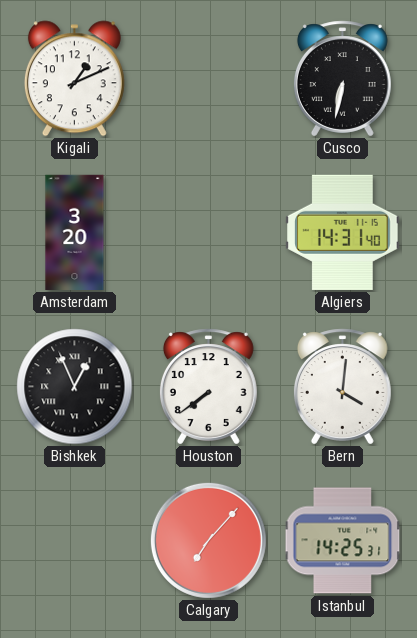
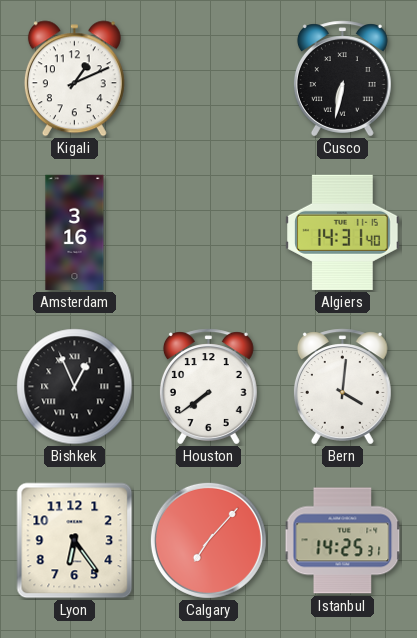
Amsterdam: 3:20 -> 3:16
Lyon: none -> 6:24
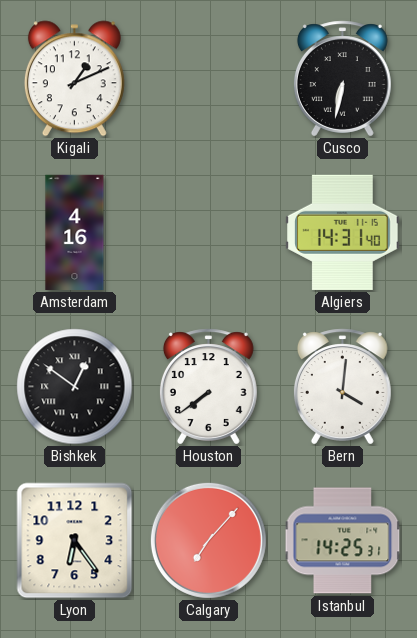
Amsterdam: 3:16 -> 4:16
Bishkek: 12:56 -> 12:51
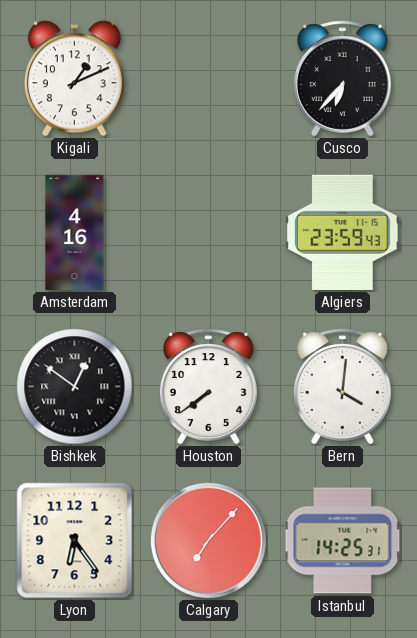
Cusco: 6:32 -> 6:37
Algiers: 14:31 -> 23:59
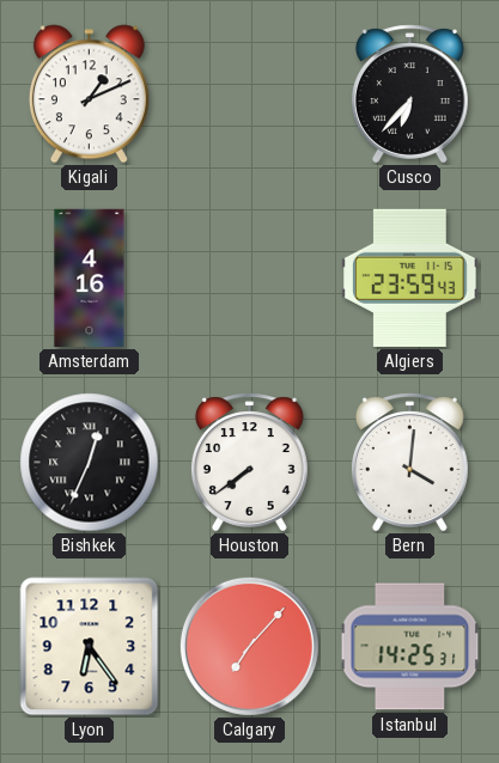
Bishkek: 12:51 -> 12:34
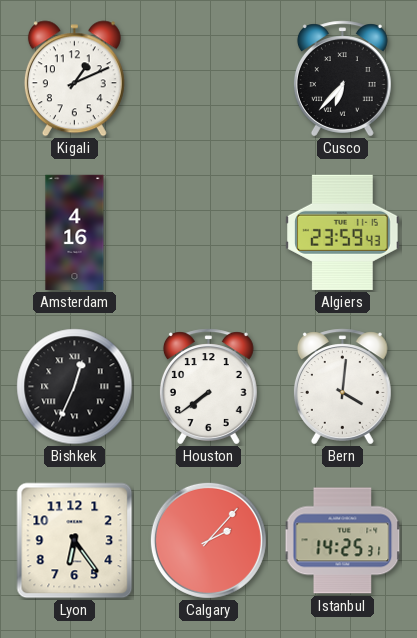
Calgary: 7:07 -> 2:07
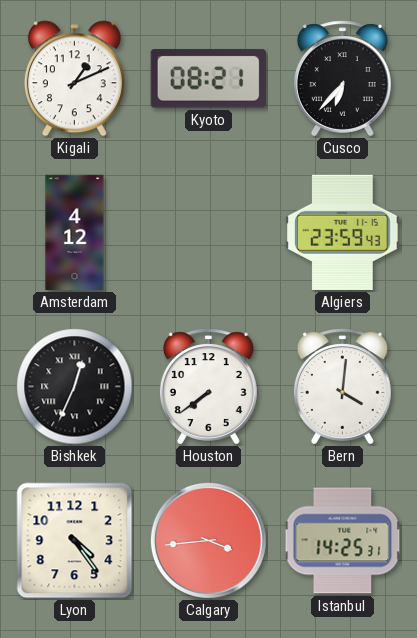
Kyoto: none -> 08:21
Amsterdam: 4:16 -> 4:12
Lyon: 6:24 -> 4:24
Calgary: 2:07 -> 3:44
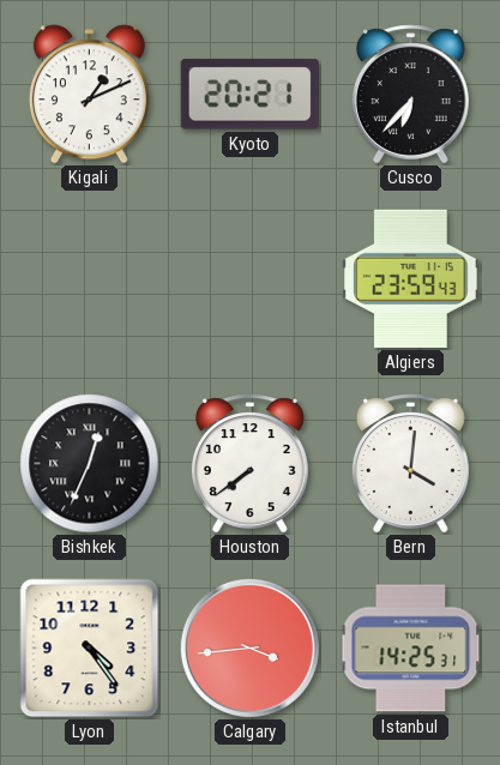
Kyoto: 08:21 -> 20:21
Amsterdam: 4:12 -> none
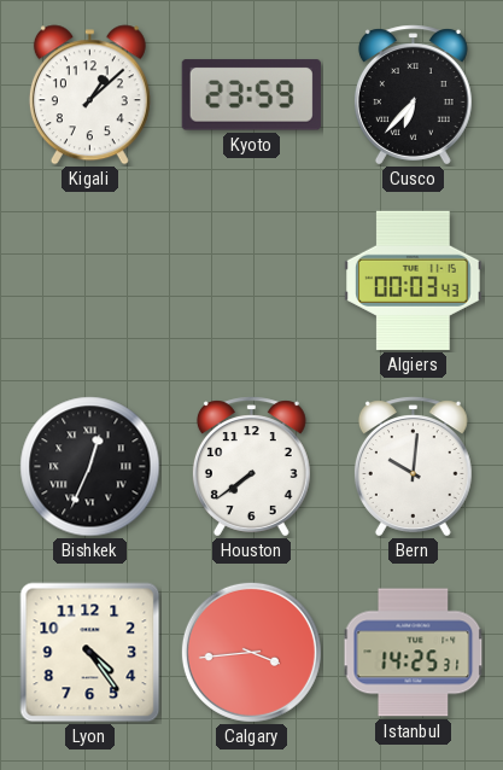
Kigali: 1:11 -> 1:08
Kyoto: 20:21 -> 23:59
Algiers: 23:59 -> 00:03
Bern: 4:01 -> 10:01
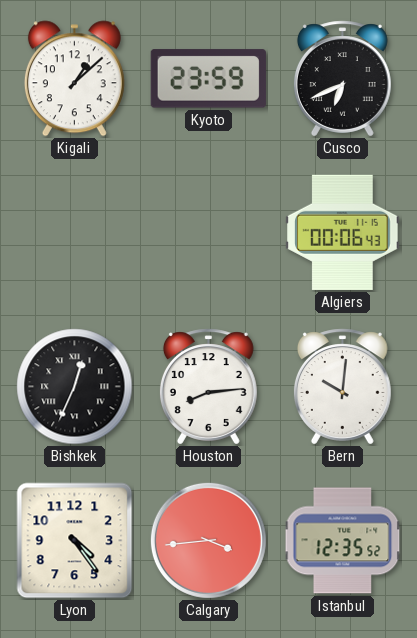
Cusco: 6:37 -> 6:41
Algiers: 00:03 -> 00:06
Houston: 7:39 -> 8:14
Istanbul: 14:25 -> 12:35
